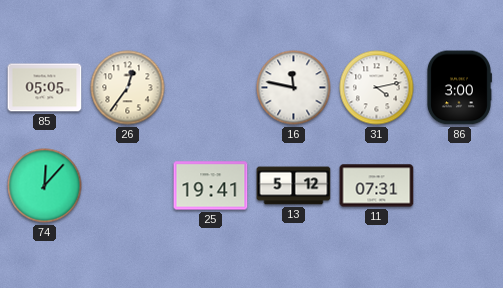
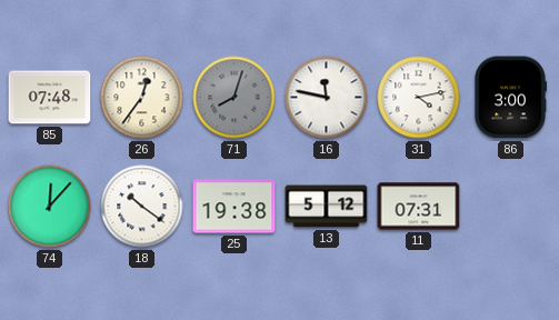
85: 05:05 -> 07:48
71: none -> 8:03
18: none -> 10:21
25: 19:41 -> 19:38
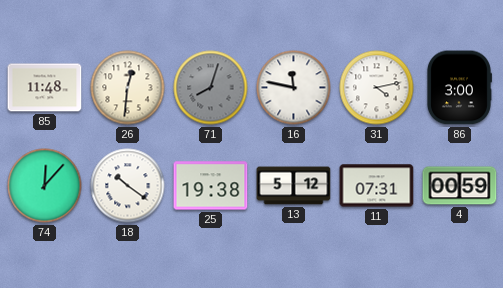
85: 07:48 -> 11:48
26: 12:36 -> 12:31
4: none -> 00:59
